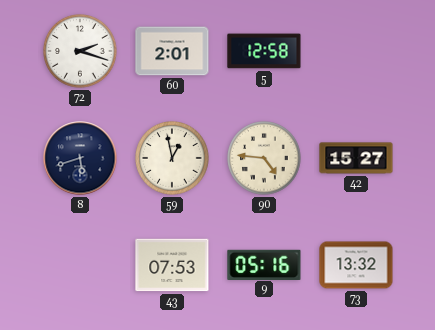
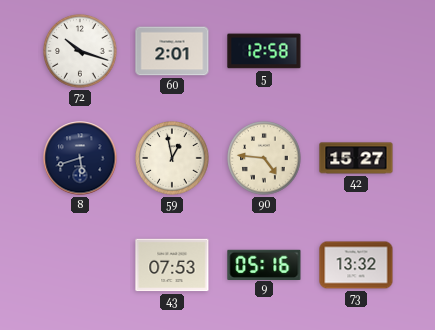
72: 2:18 -> 10:18
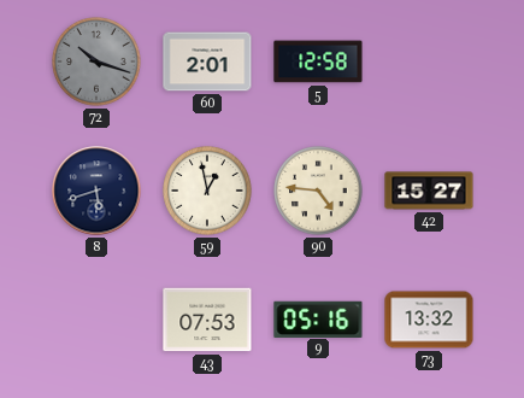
72 dial: white -> grey
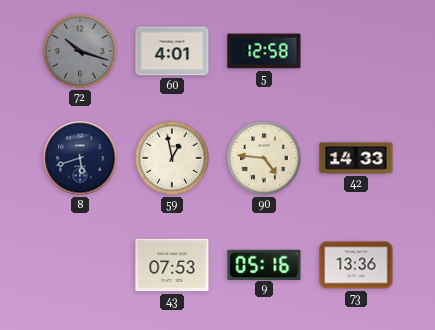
60: 2:01 -> 4:01
42: 15:27 -> 14:33
73: 13:32 -> 13:36
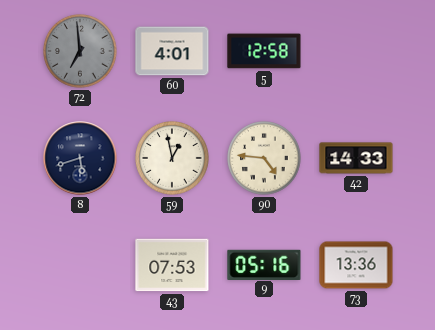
72: 10:18 -> 6:59
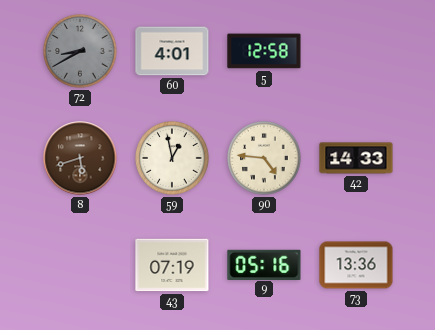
72: 6:59 -> 8:40
8 dial: navy -> brown
43: 07:53 -> 07:19
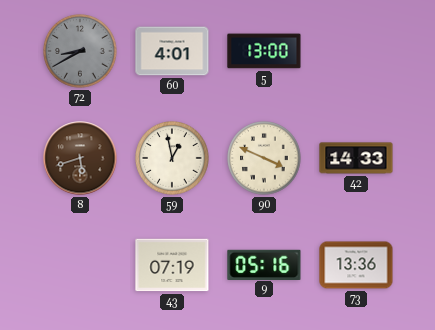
5: 12:58 -> 13:00
90: 4:46 -> 3:49
